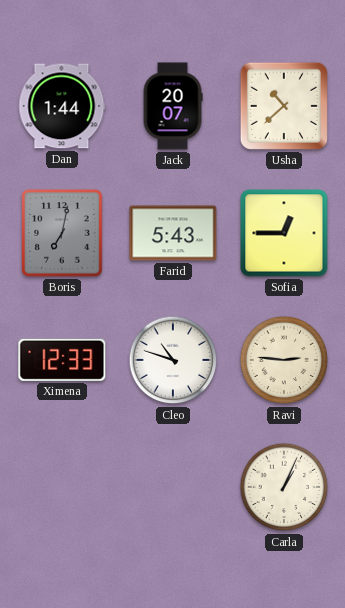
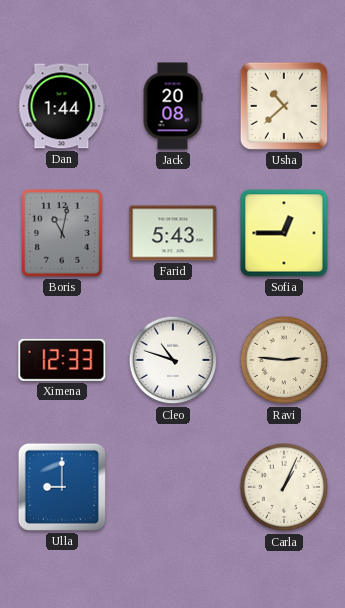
Jack: 20:07 -> 20:08
Boris: 7:02 -> 11:02
Ulla: none -> 9:00
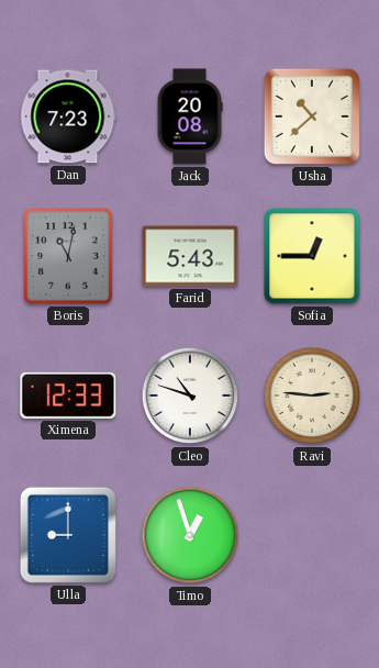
Dan: 1:44 -> 7:23
Timo: none -> 12:57
Carla: 1:04 -> none
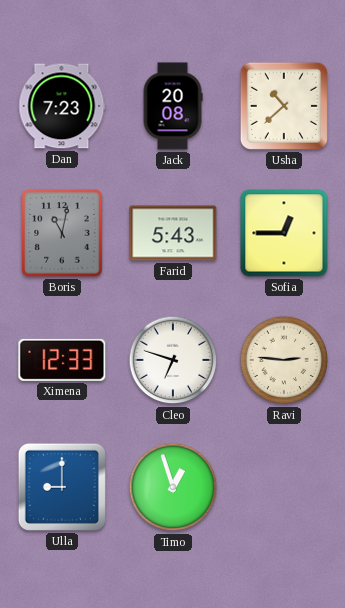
Cleo: 10:48 -> 6:48
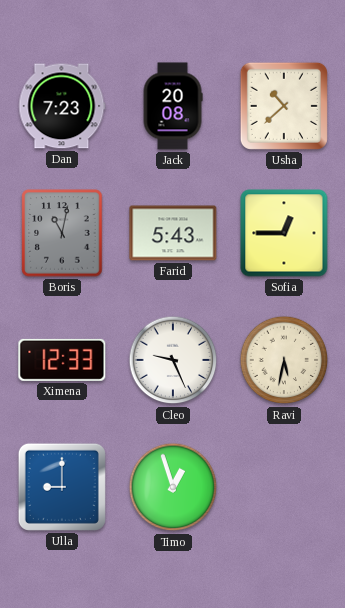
Cleo: 6:48 -> 9:26
Ravi: 2:46 -> 5:32
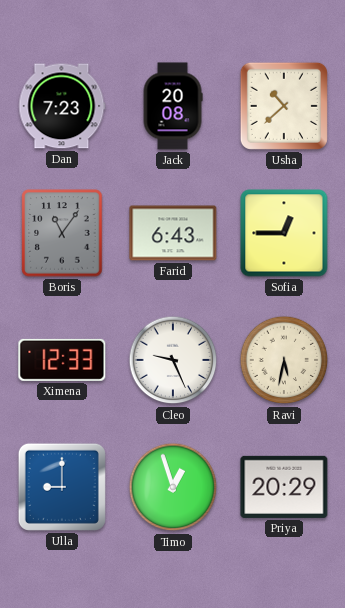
Boris: 11:02 -> 11:06
Farid: 5:43 -> 6:43
Priya: none -> 20:29
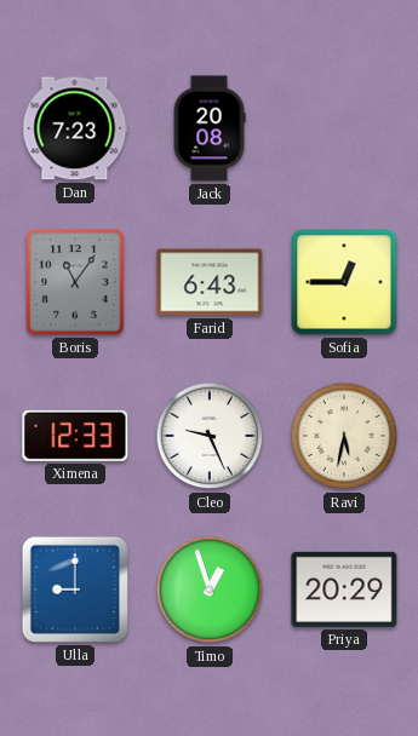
Usha: 10:38 -> none
